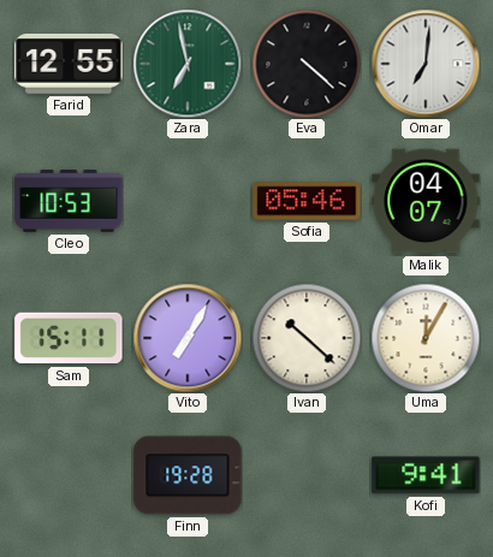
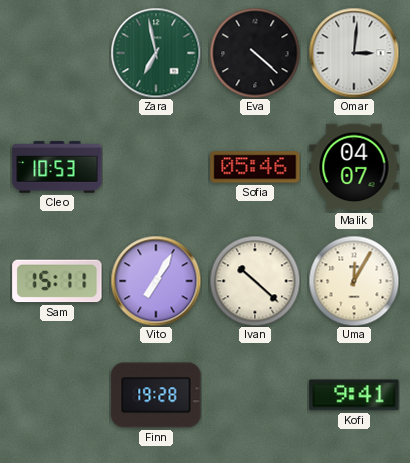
Farid: 12:55 -> none
Omar: 7:01 -> 3:01
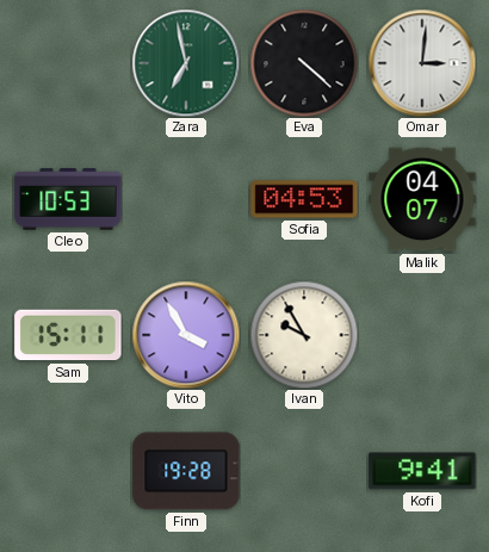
Sofia: 05:46 -> 04:53
Vito: 7:05 -> 3:55
Ivan: 10:22 -> 9:55
Uma: 12:05 -> none
